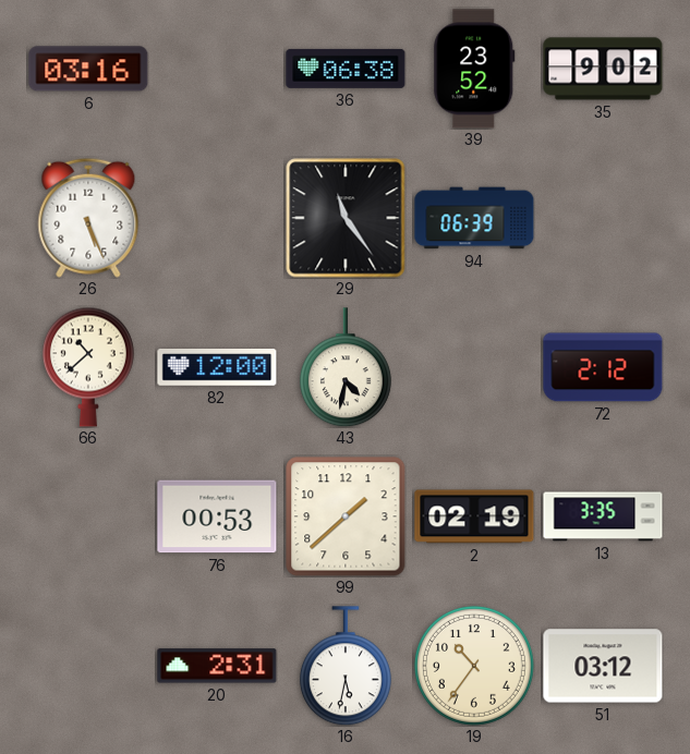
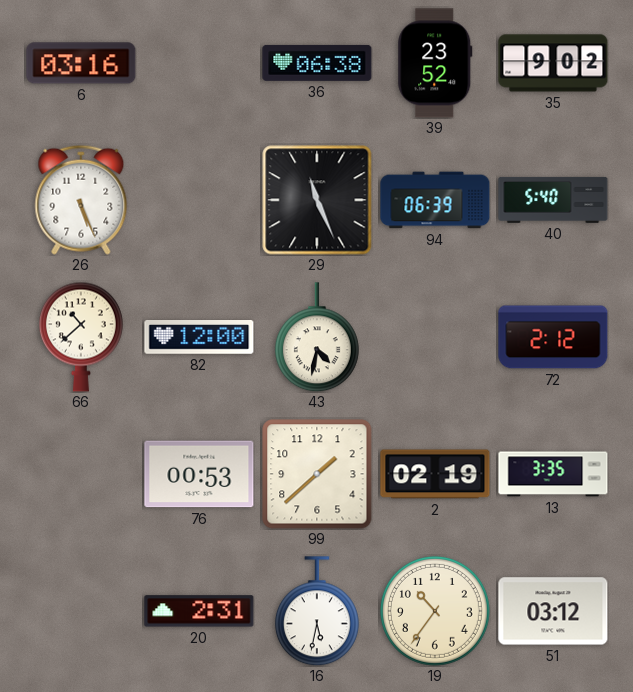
29: 11:24 -> 11:26
40: none -> 5:40
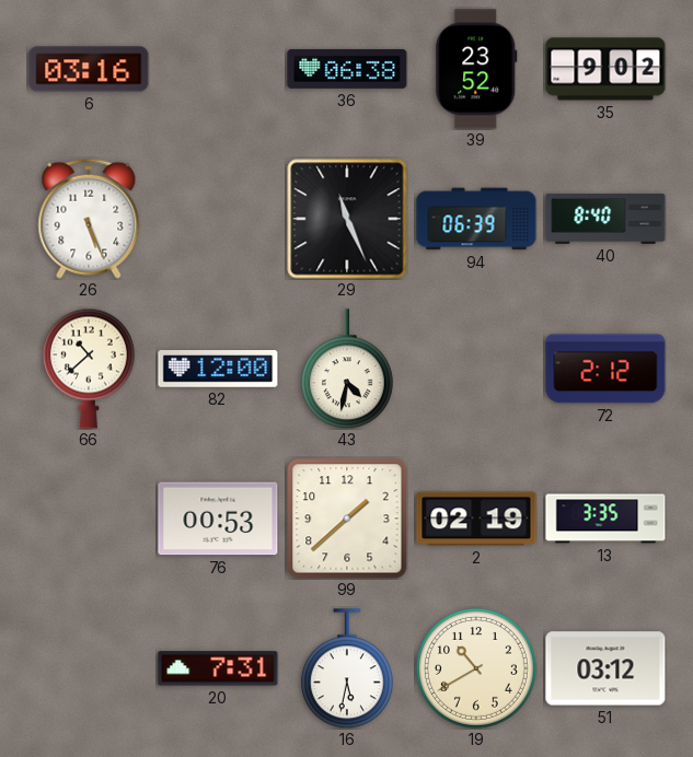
40: 5:40 -> 8:40
20: 2:31 -> 7:31
19: 10:36 -> 10:40
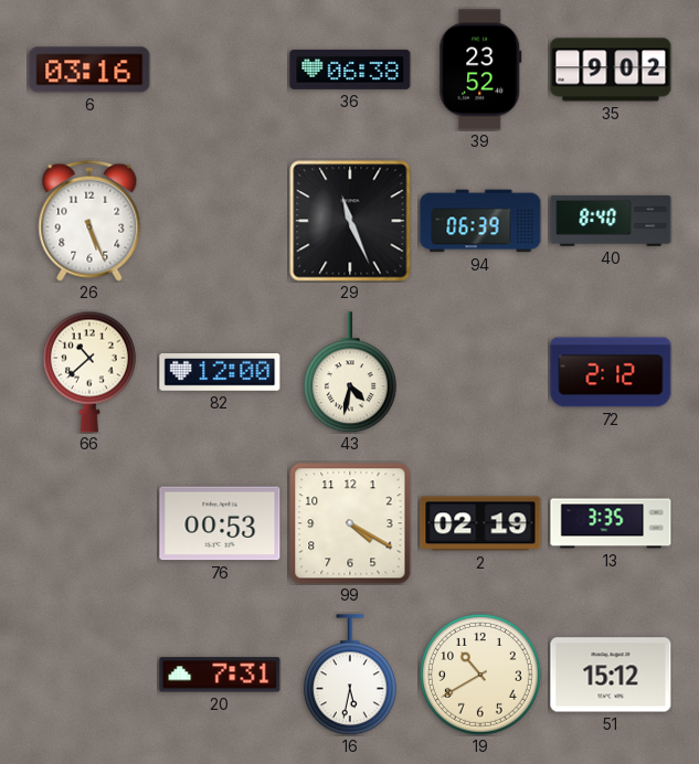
99: 1:38 -> 4:20
51: 03:12 -> 15:12
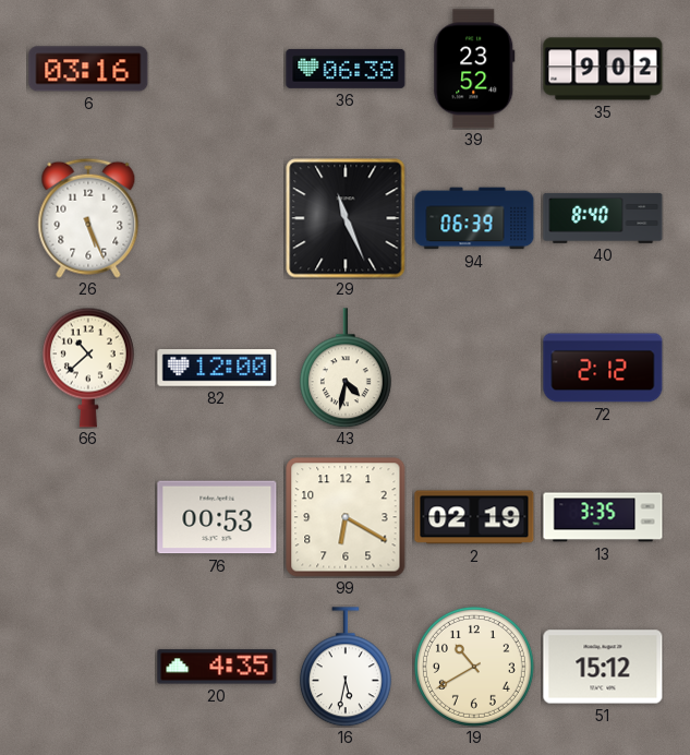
99: 4:20 -> 6:20
20: 7:31 -> 4:35
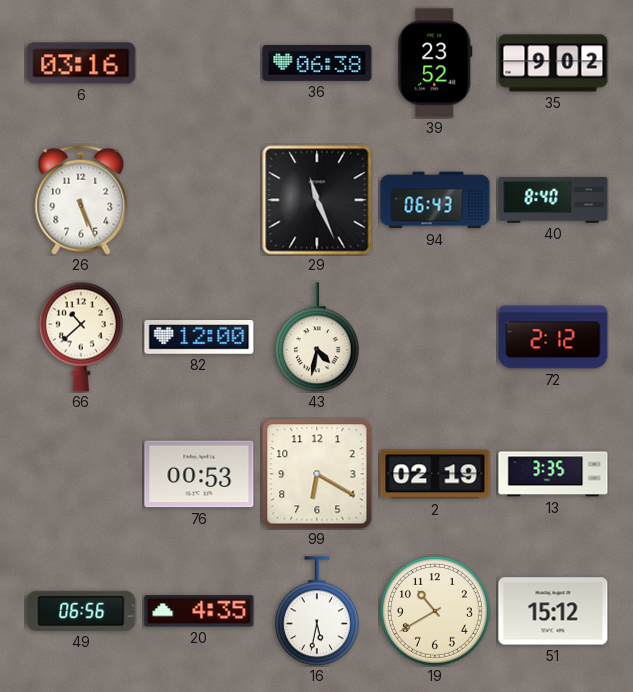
94: 06:39 -> 06:43
49: none -> 06:56
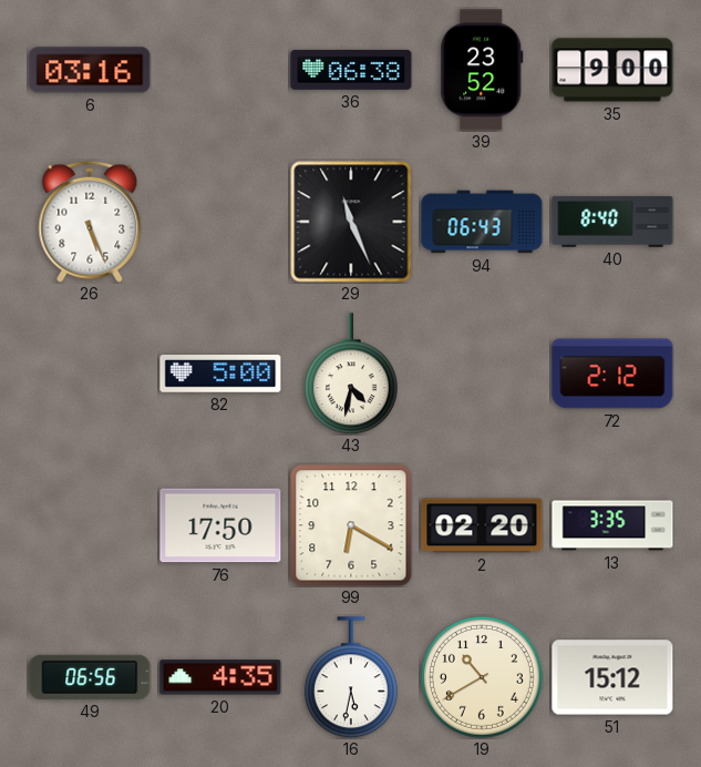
35: 9:02 -> 9:00
66: 10:38 -> none
82: 12:00 -> 5:00
76: 00:53 -> 17:50
2: 02:19 -> 02:20
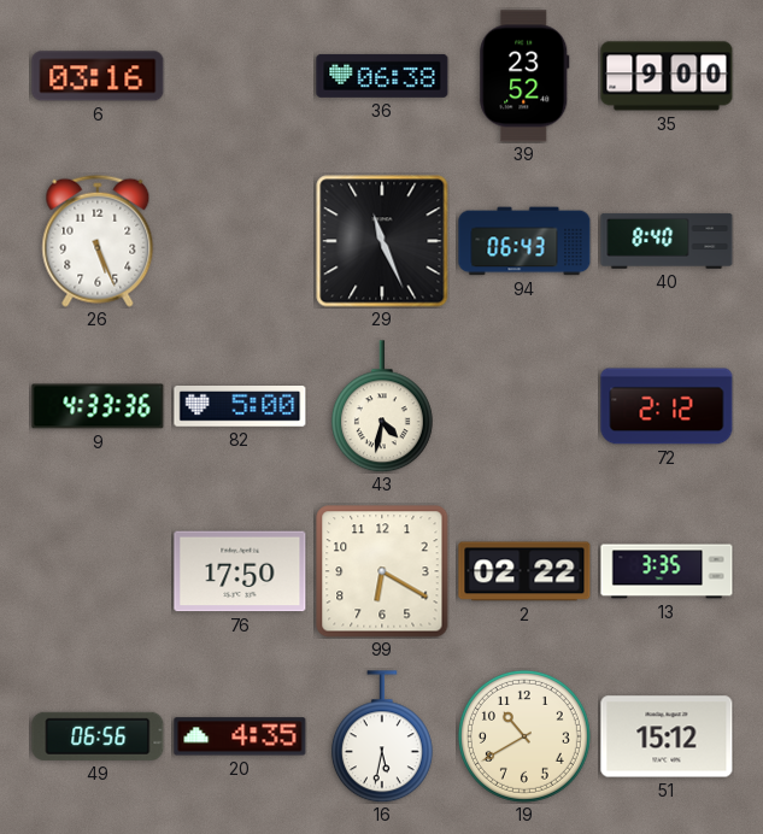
9: none -> 4:33
2: 02:20 -> 02:22
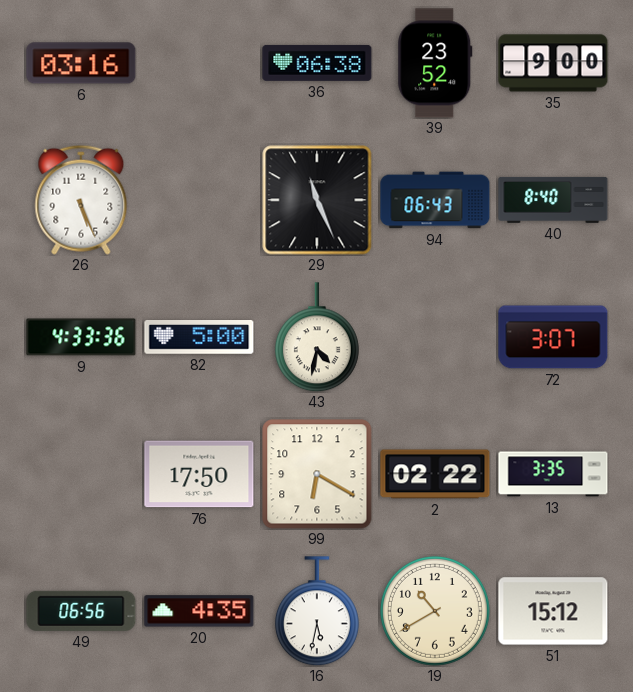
72: 2:12 -> 3:07
